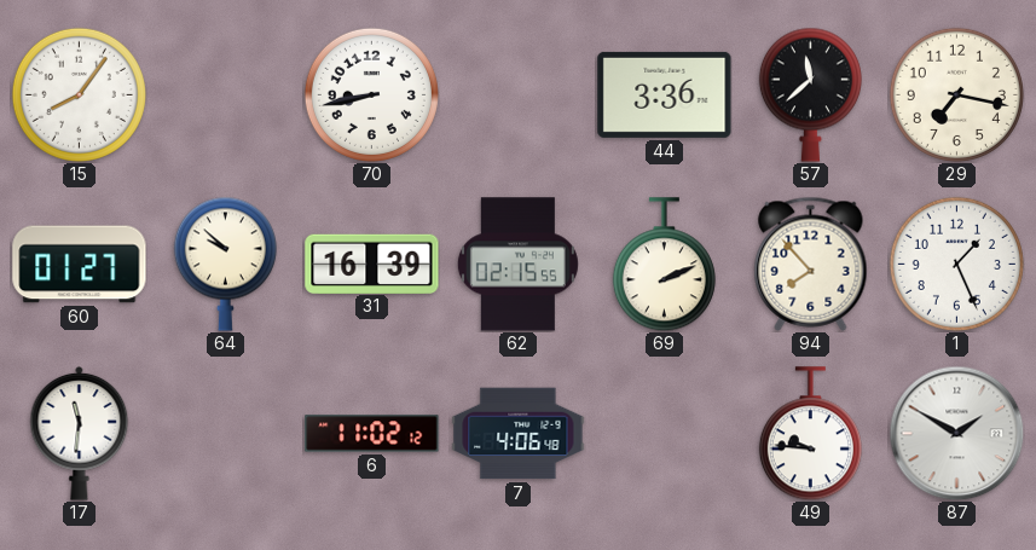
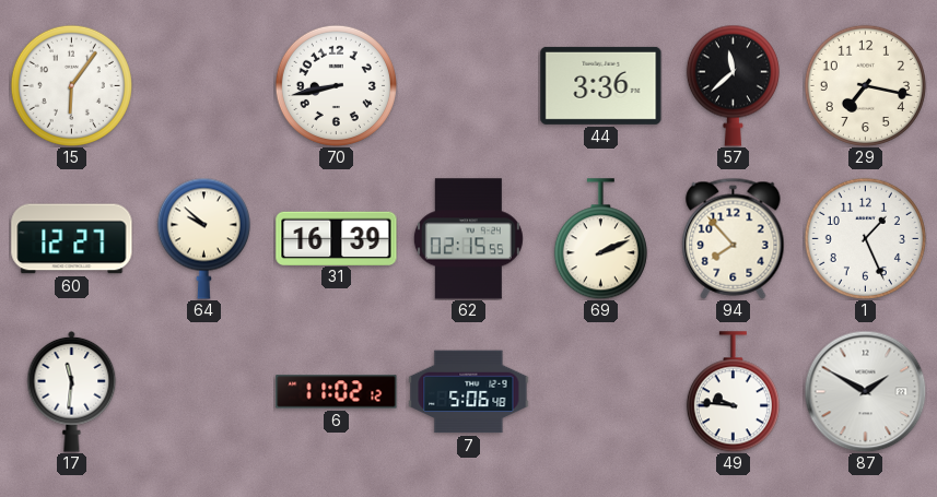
15: 8:06 -> 6:06
60: 01:27 -> 12:27
7: 4:06 -> 5:06
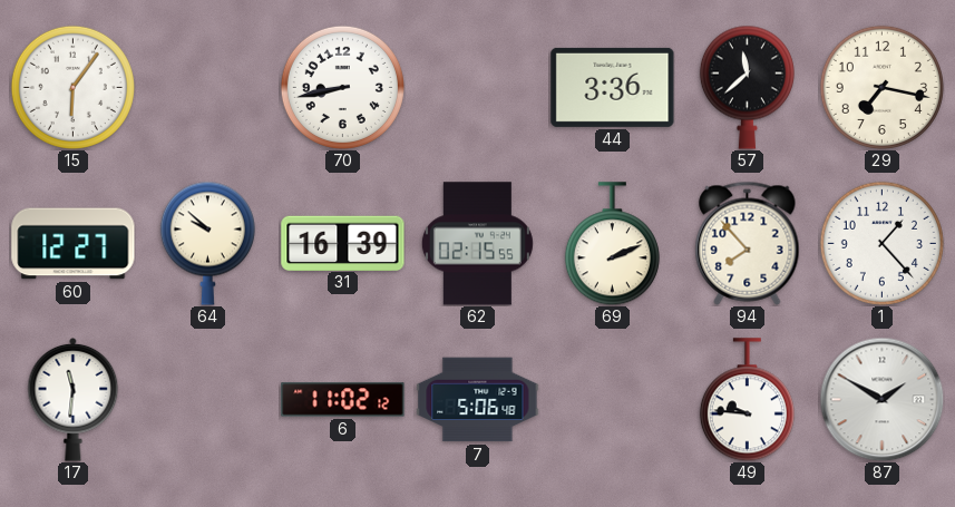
1: 1:26 -> 1:23
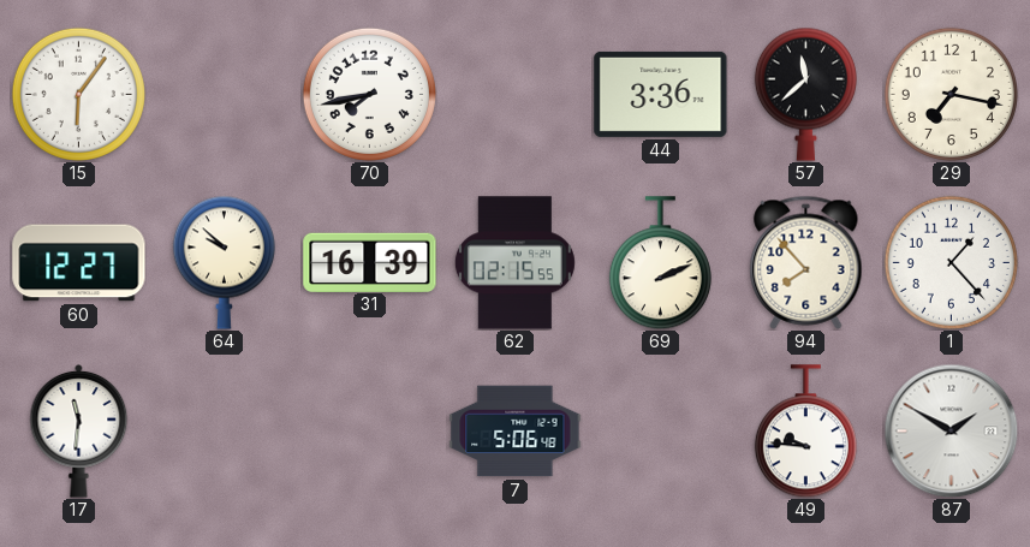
70: 8:43 -> 7:43
6: 11:02 -> none
